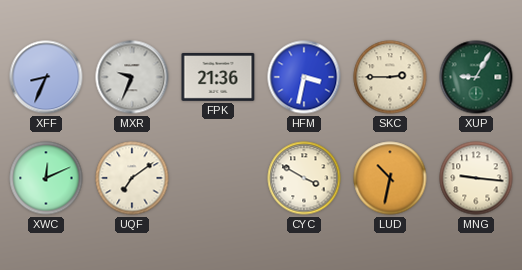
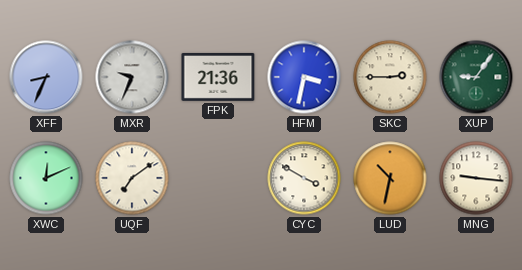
XUP: 9:05 -> 9:06
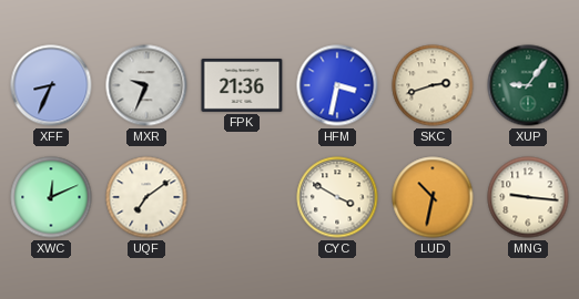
SKC: 2:45 -> 2:42
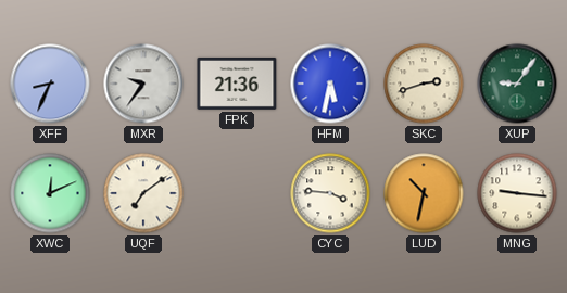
MXR: 9:34 -> 9:36
HFM: 3:32 -> 5:32
CYC: 3:50 -> 3:46
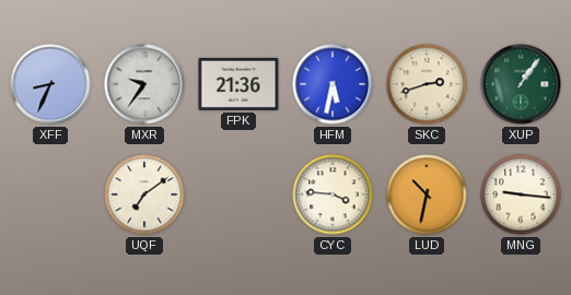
XUP: 9:06 -> 1:06
XWC: 12:11 -> none
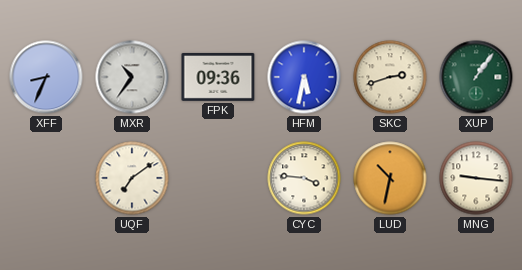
MXR: 9:36 -> 10:36
FPK: 21:36 -> 09:36
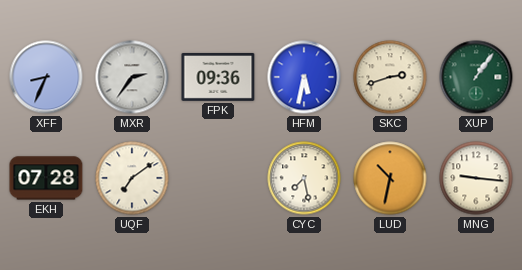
MXR: 10:36 -> 2:36
EKH: none -> 07:28
CYC: 3:46 -> 7:28
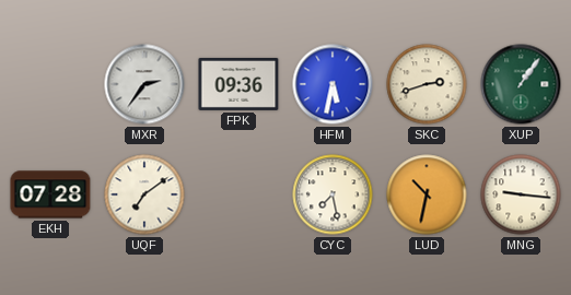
XFF: 8:34 -> none
